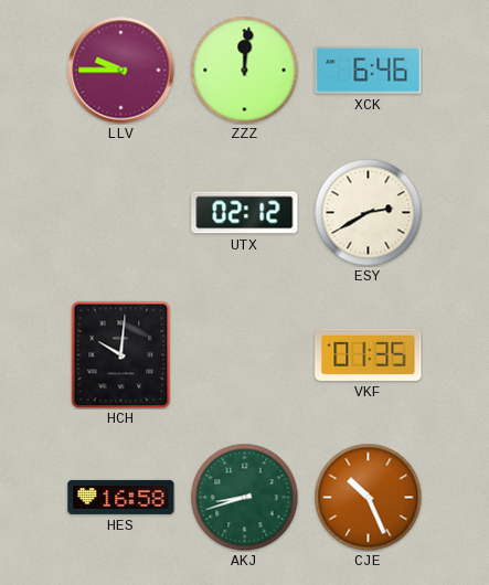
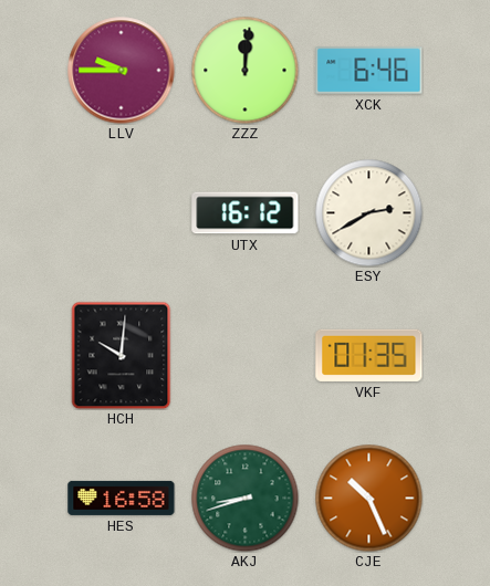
UTX: 02:12 -> 16:12
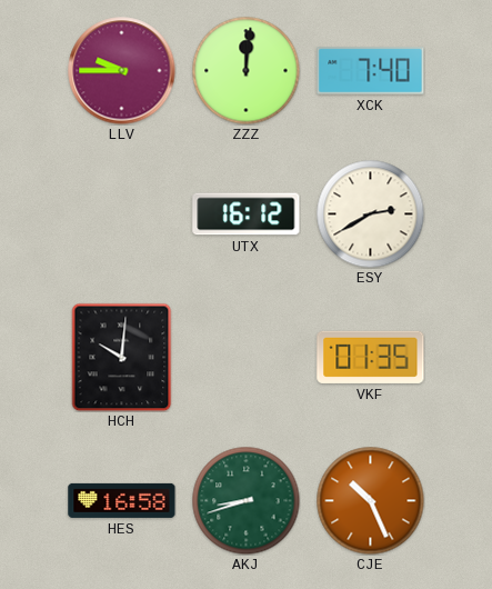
XCK: 6:46 -> 7:40
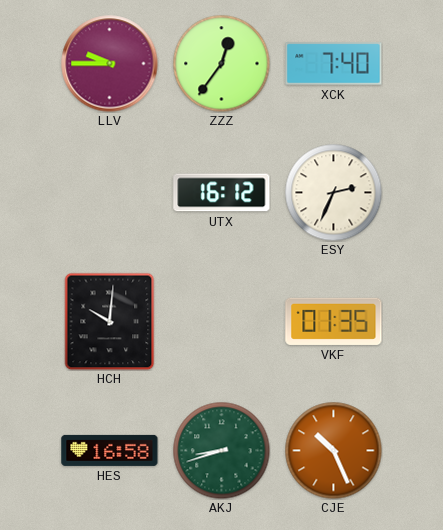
ZZZ: 12:01 -> 12:36
ESY: 2:40 -> 2:34
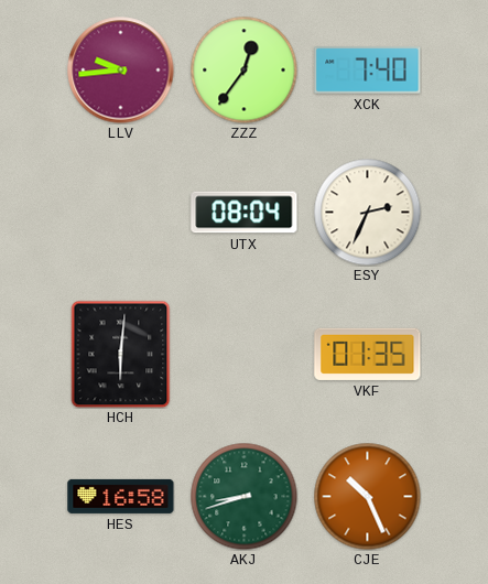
LLV: 9:45 -> 9:44
UTX: 16:12 -> 08:04
HCH: 10:01 -> 6:01
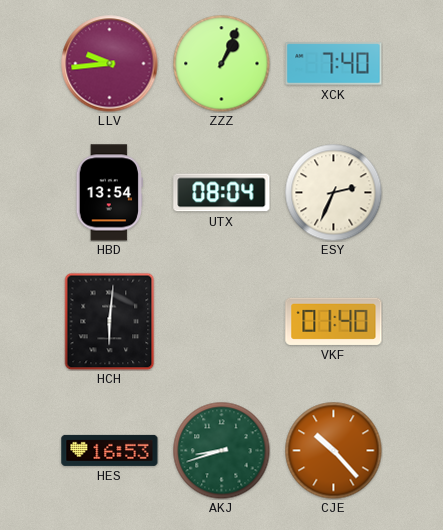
ZZZ: 12:36 -> 1:04
HBD: none -> 13:54
VKF: 01:35 -> 01:40
HES: 16:58 -> 16:53
CJE: 10:26 -> 10:23
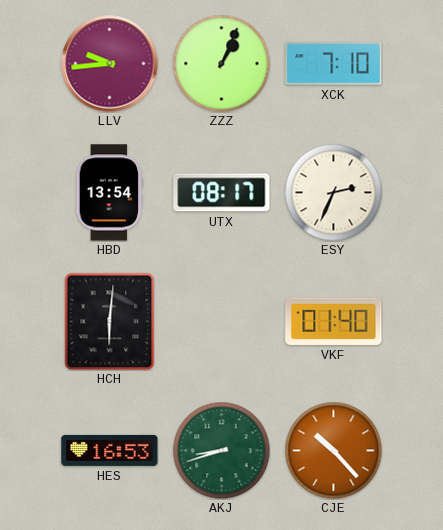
XCK: 7:40 -> 7:10
UTX: 08:04 -> 08:17
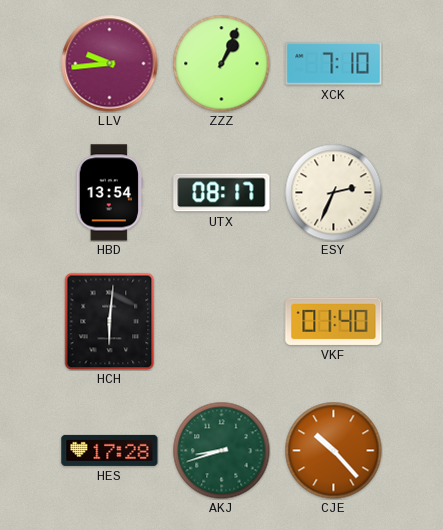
HES: 16:53 -> 17:28
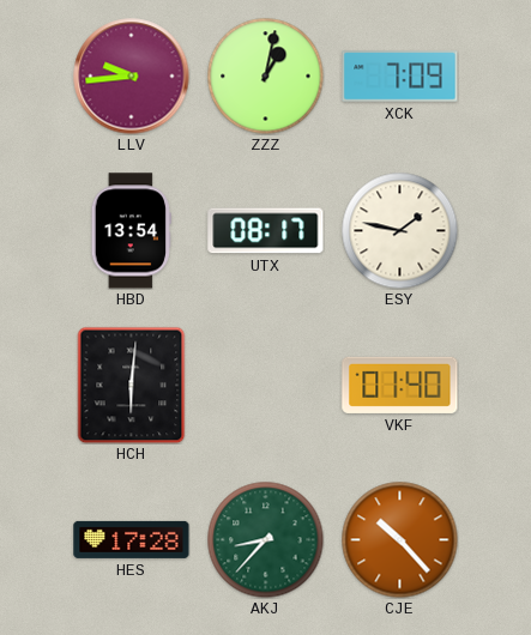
ZZZ: 1:04 -> 1:02
XCK: 7:10 -> 7:09
ESY: 2:34 -> 1:47
AKJ: 8:42 -> 8:37
